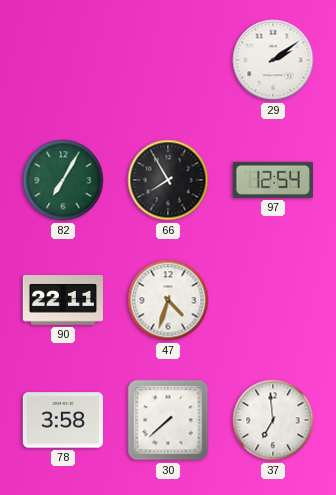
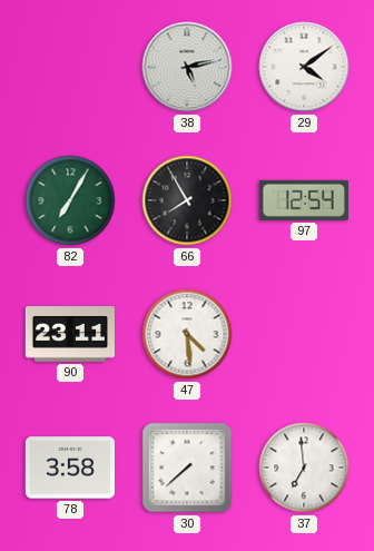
38: none -> 5:13
29: 2:09 -> 4:09
90: 22:11 -> 23:11
47: 4:33 -> 4:29
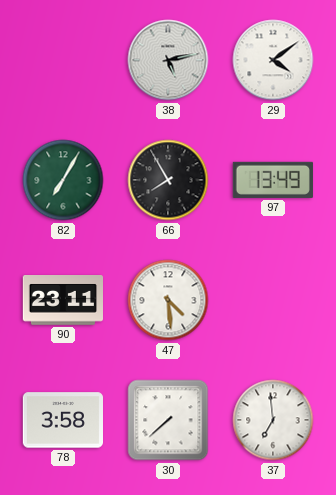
97: 12:54 -> 13:49
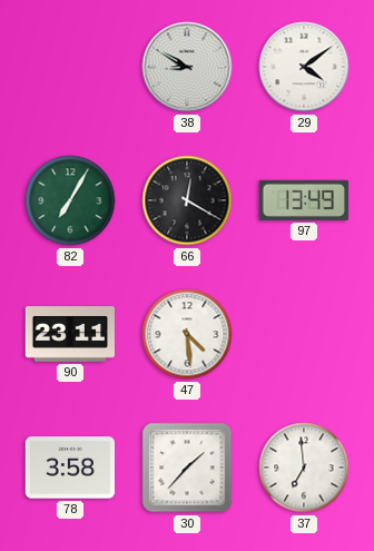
38: 5:13 -> 8:50
66: 7:55 -> 12:20
30: 7:38 -> 1:37
